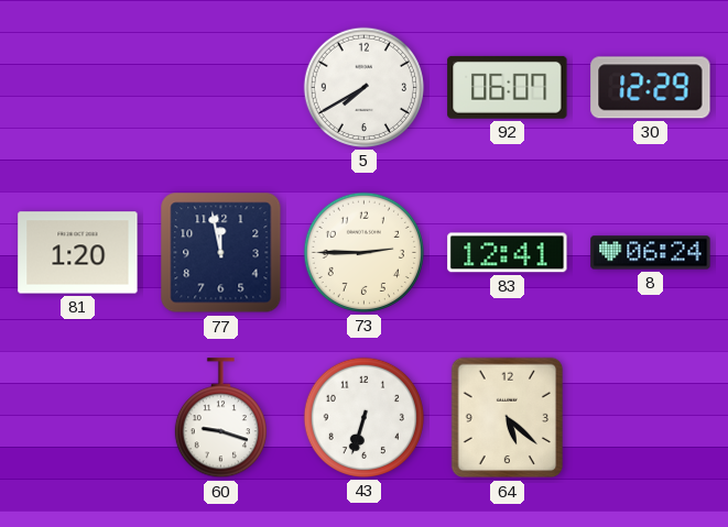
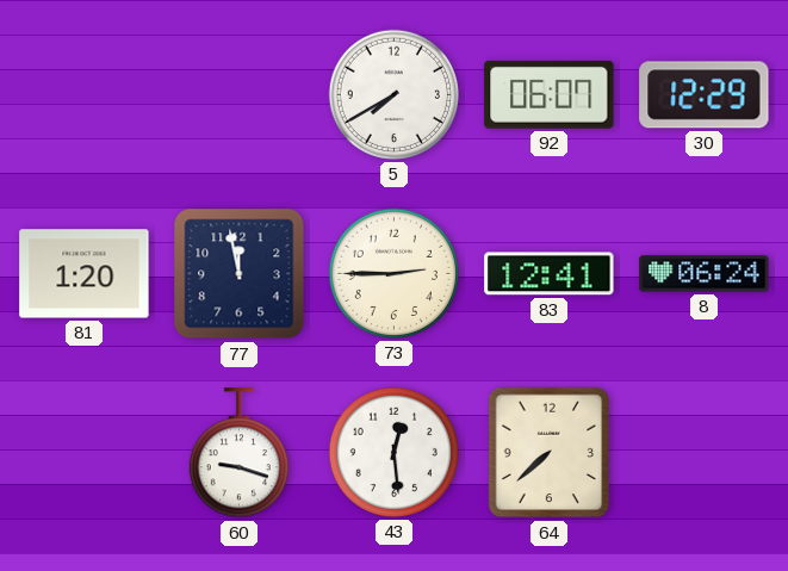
43: 6:33 -> 12:29
64: 5:22 -> 7:38
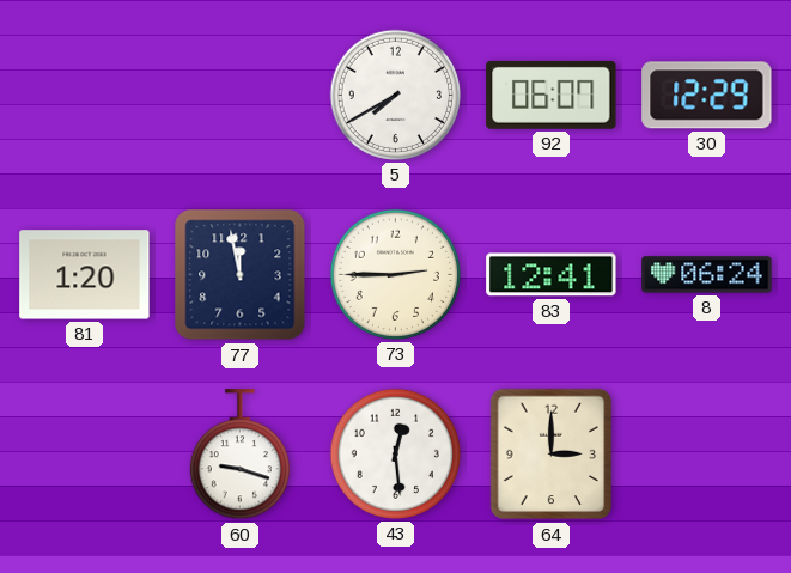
64: 7:38 -> 3:00
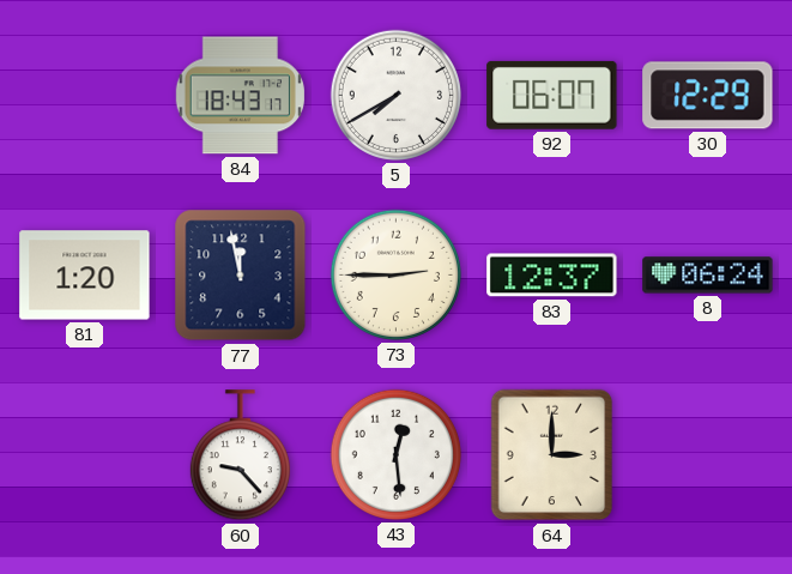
84: none -> 18:43
83: 12:41 -> 12:37
60: 9:18 -> 9:23
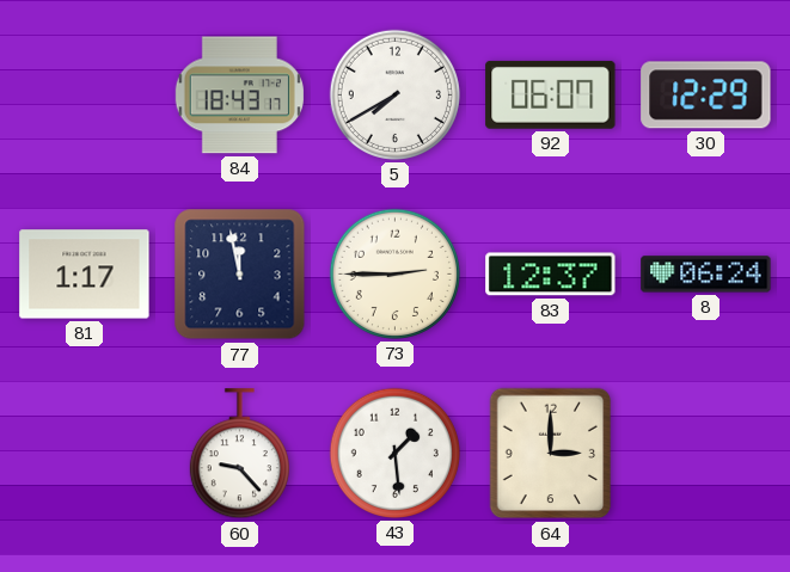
81: 1:20 -> 1:17
43: 12:29 -> 1:29
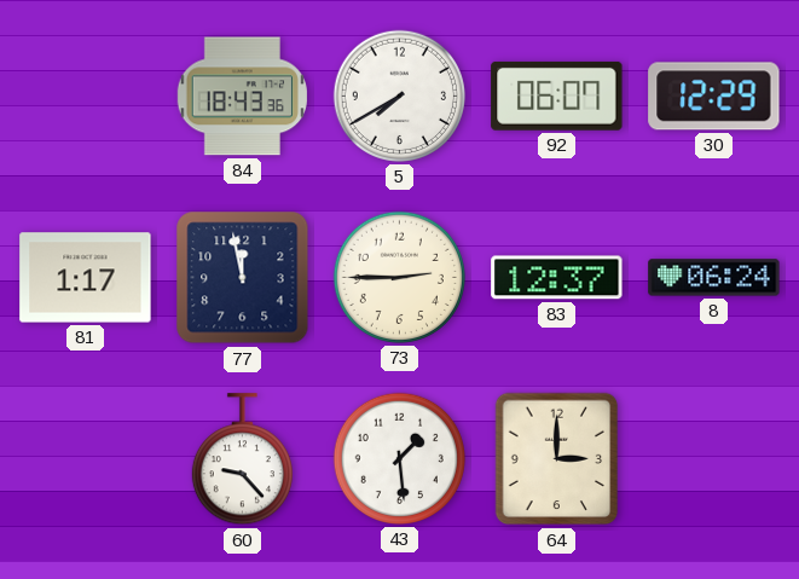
84: 18:43:17 -> 18:43:36
